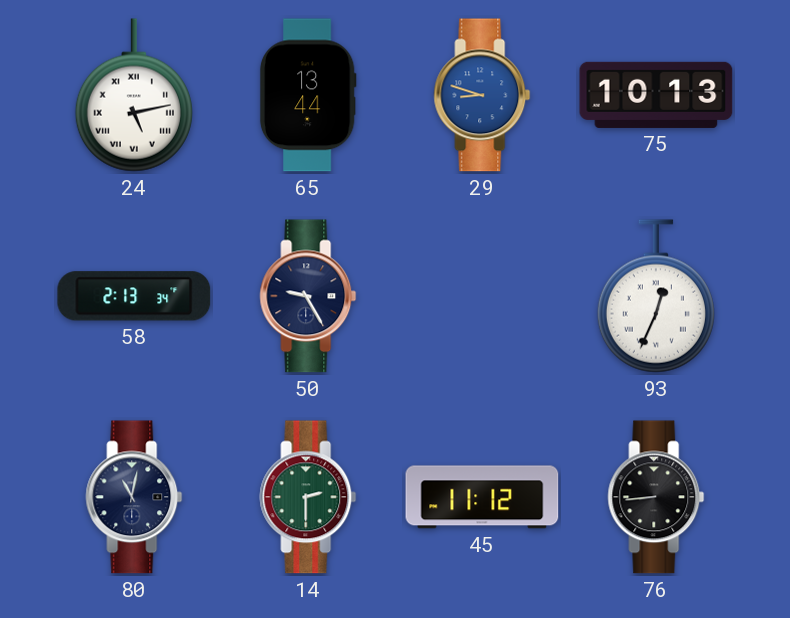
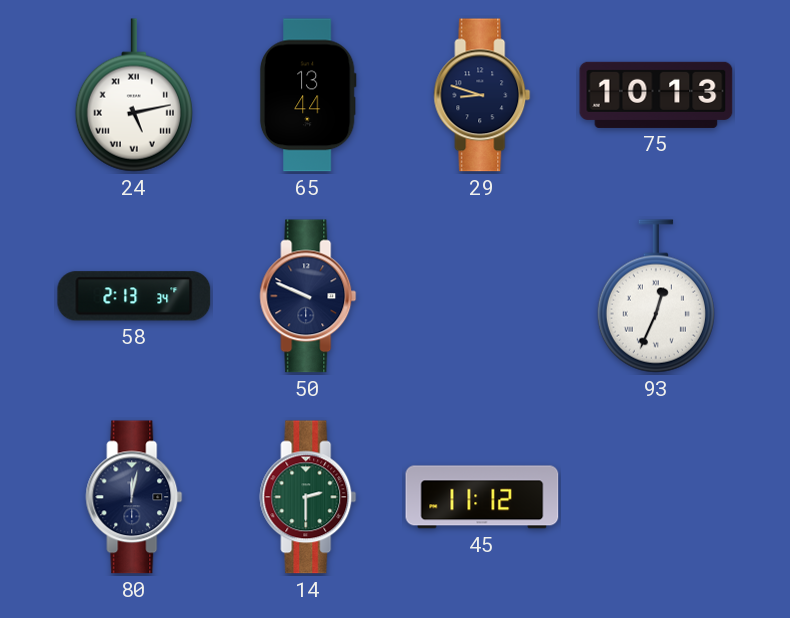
29 dial: blue -> navy
50: 9:25 -> 9:49
80: 11:02 -> 12:02
76: 8:44 -> none
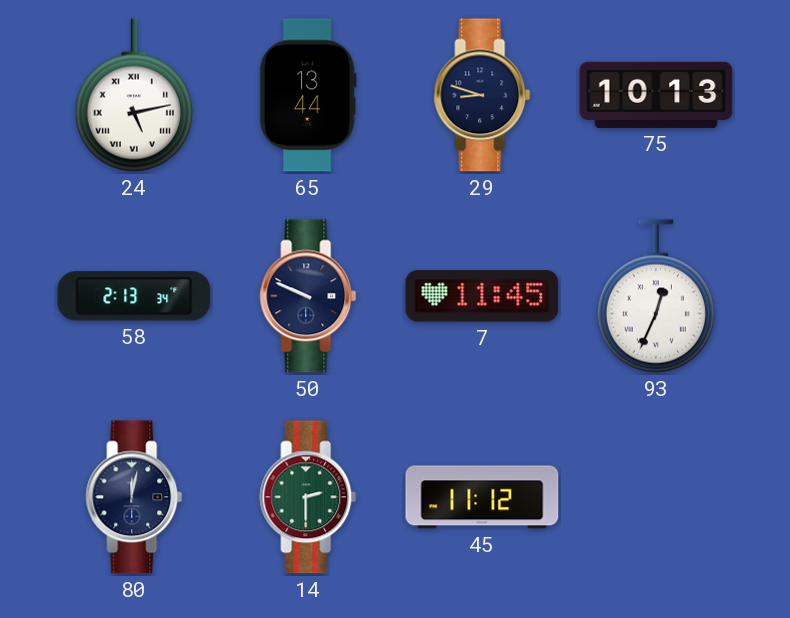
7: none -> 11:45
